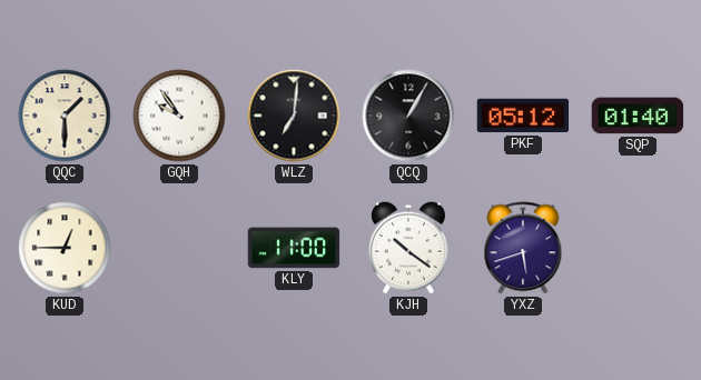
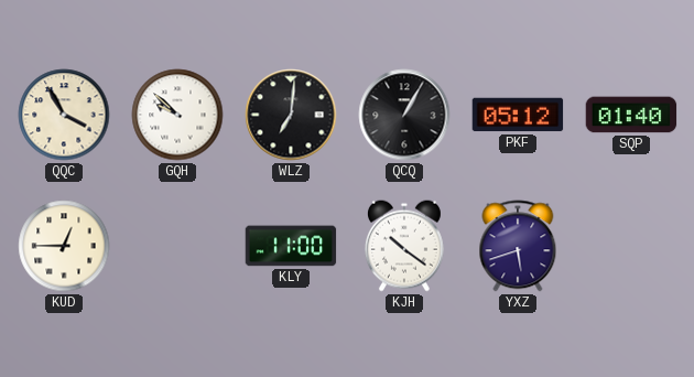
QQC: 1:30 -> 3:55
GQH: 9:54 -> 9:52
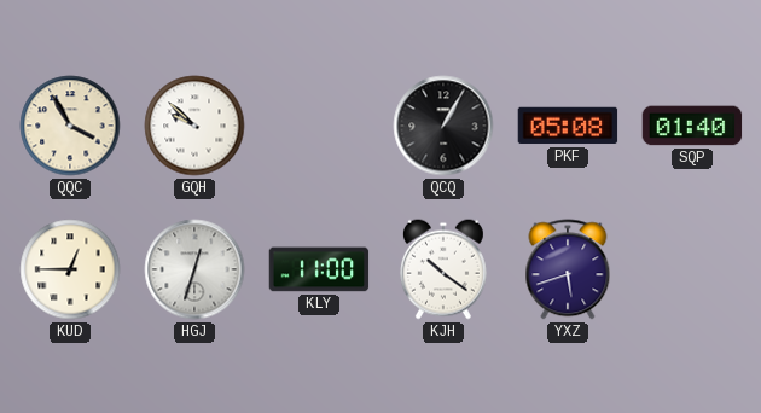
WLZ: 7:01 -> none
PKF: 05:12 -> 05:08
HGJ: none -> 12:33
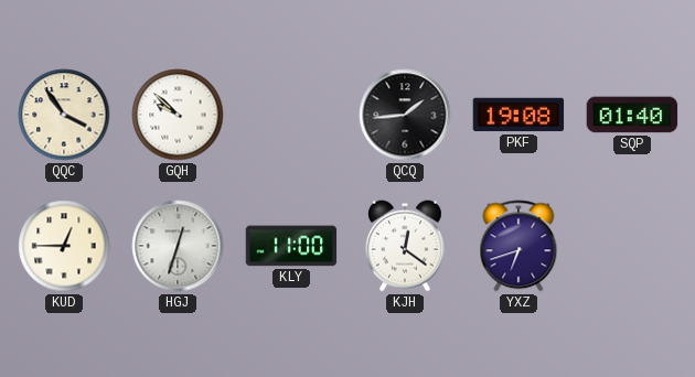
QQC: 3:55 -> 3:54
QCQ: 1:05 -> 1:44
PKF: 05:08 -> 19:08
KJH: 10:21 -> 12:21
YXZ: 5:42 -> 6:42
